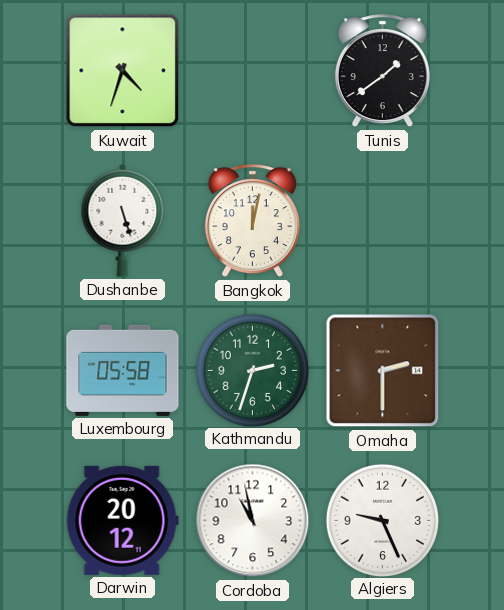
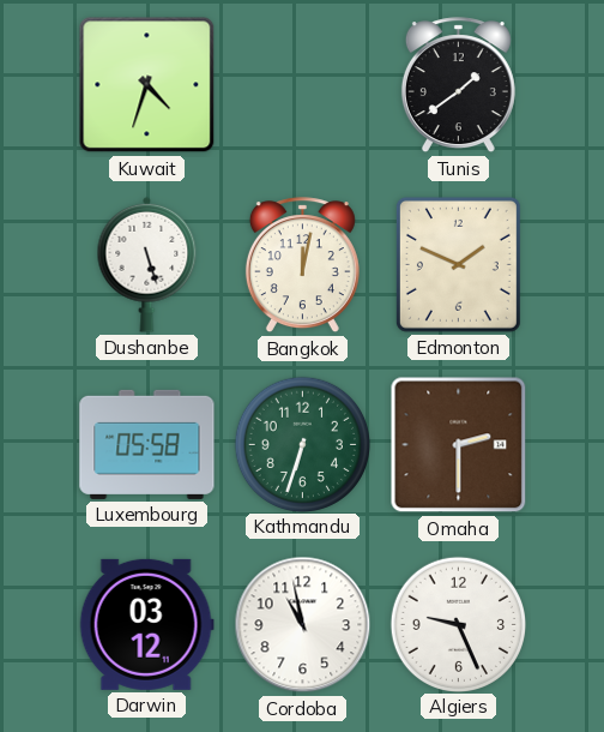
Edmonton: none -> 1:49
Kathmandu: 2:33 -> 6:33
Darwin: 20:12 -> 03:12
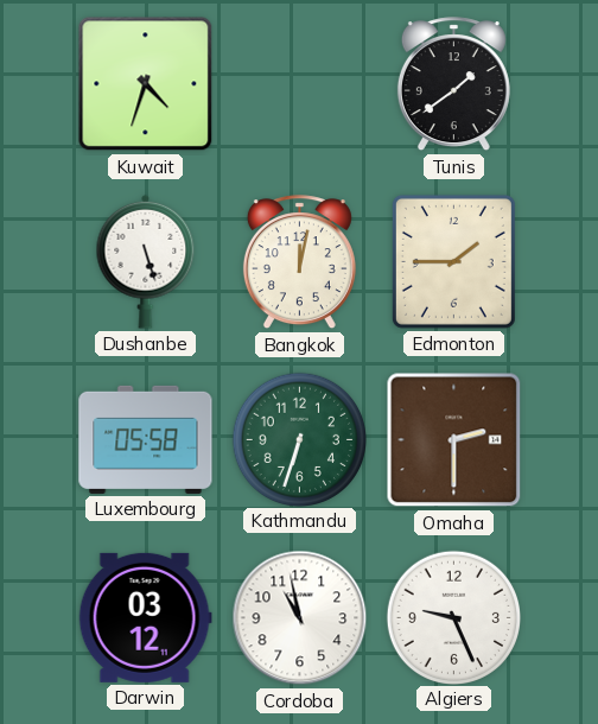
Edmonton: 1:49 -> 1:45
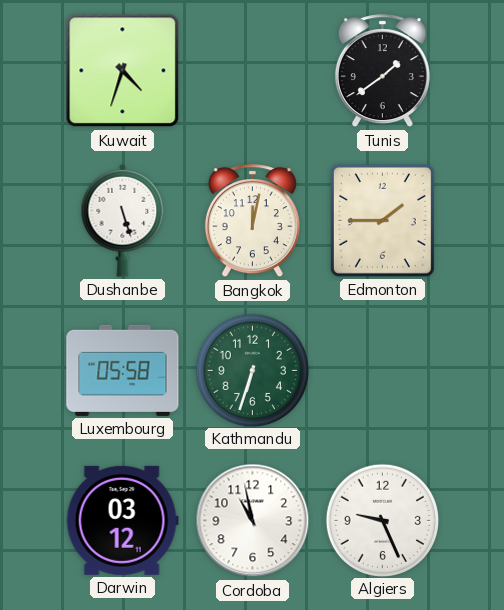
Omaha: 2:30 -> none
